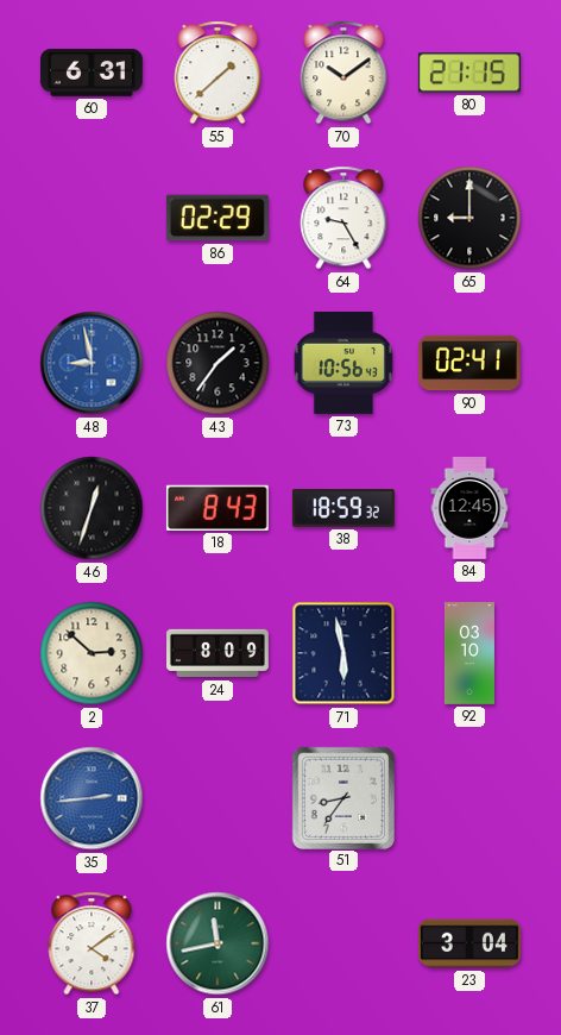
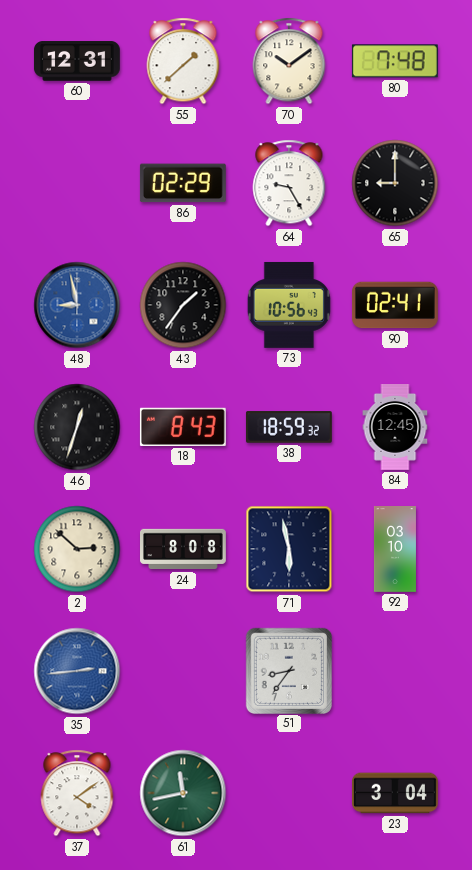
60: 6:31 -> 12:31
80: 21:15 -> 7:48
24: 8:09 -> 8:08
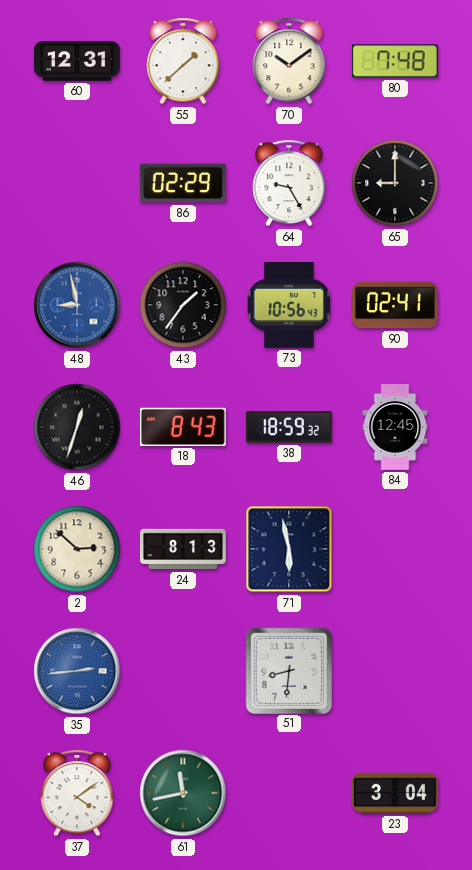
24: 8:08 -> 8:13
92: 03:10 -> none
51: 8:36 -> 8:31
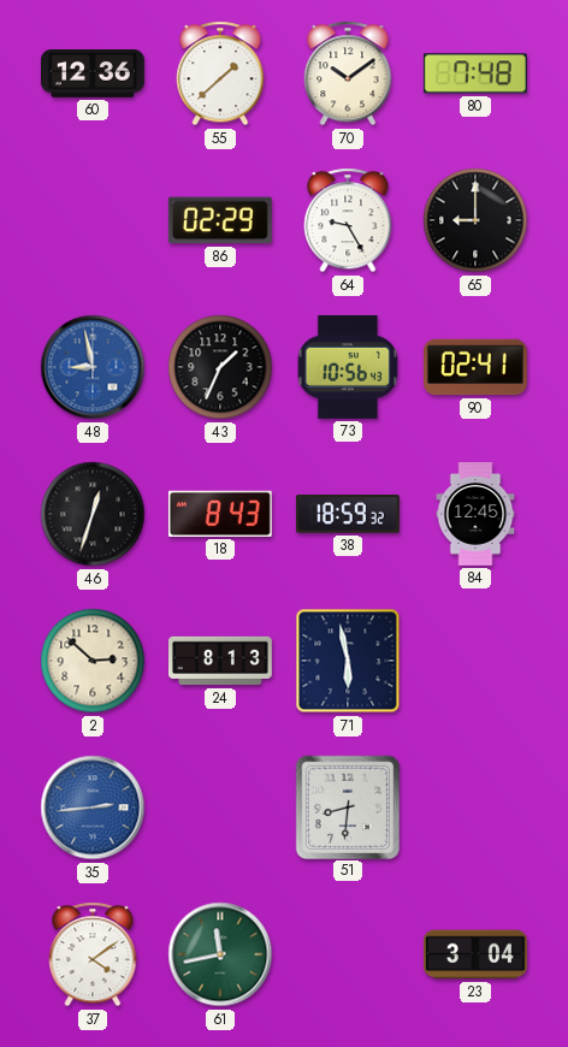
60: 12:31 -> 12:36
43: 1:36 -> 1:34
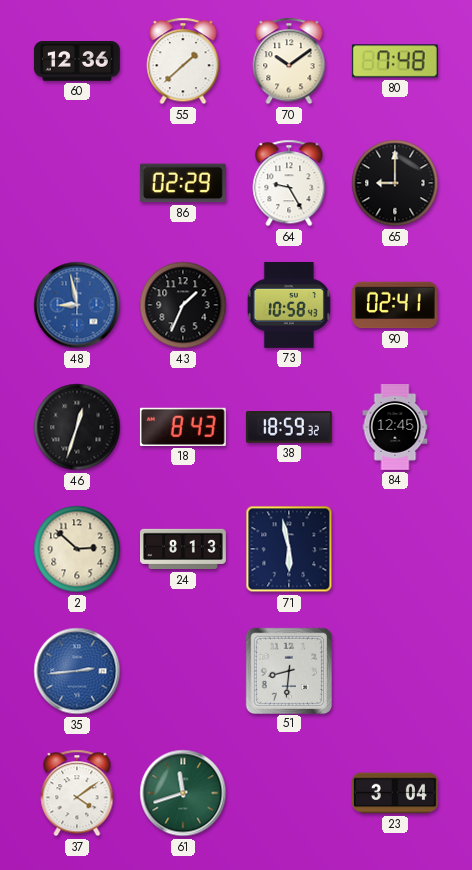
73: 10:56 -> 10:58
61: 11:43 -> 11:42
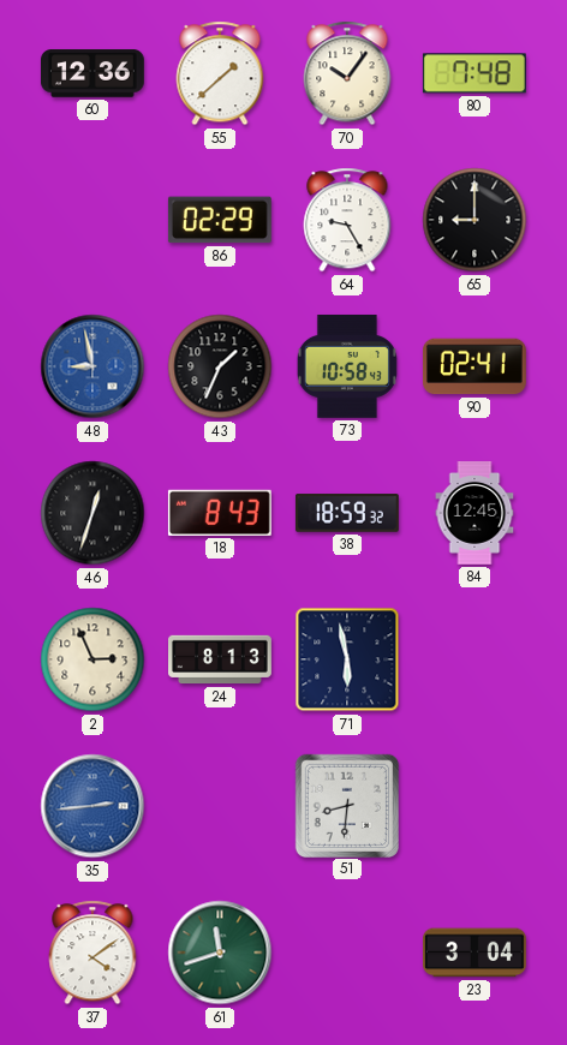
70: 10:09 -> 10:06
2: 2:52 -> 2:56
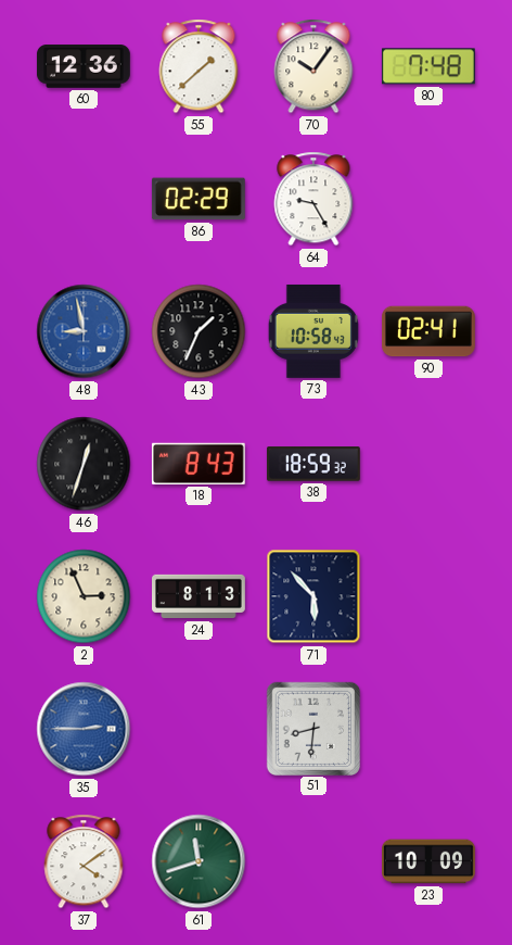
65: 9:00 -> none
84: 12:45 -> none
71: 5:58 -> 5:53
35: 2:44 -> 2:45
23: 3:04 -> 10:09
